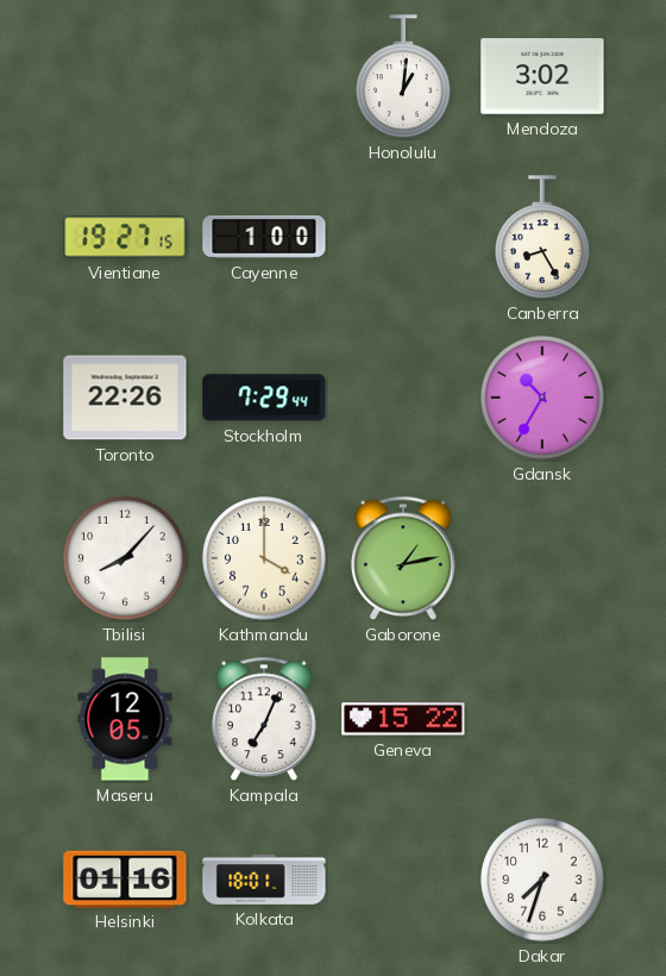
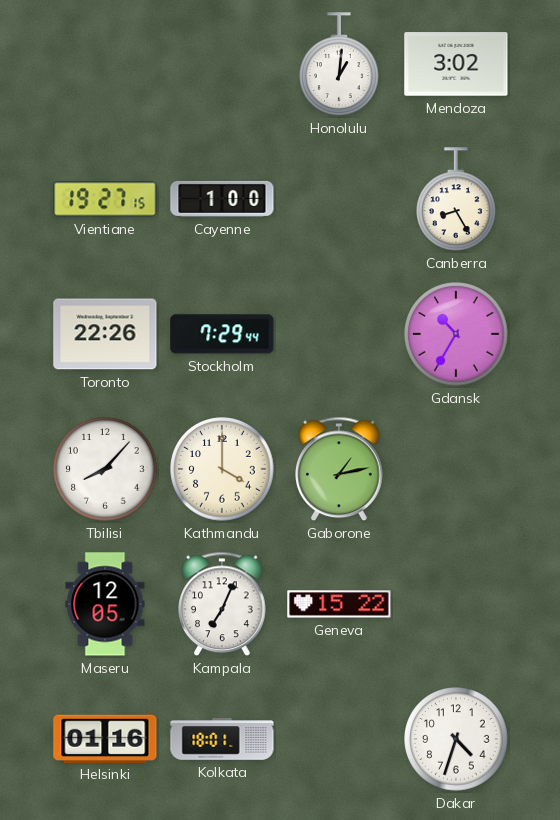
Dakar: 7:33 -> 4:33
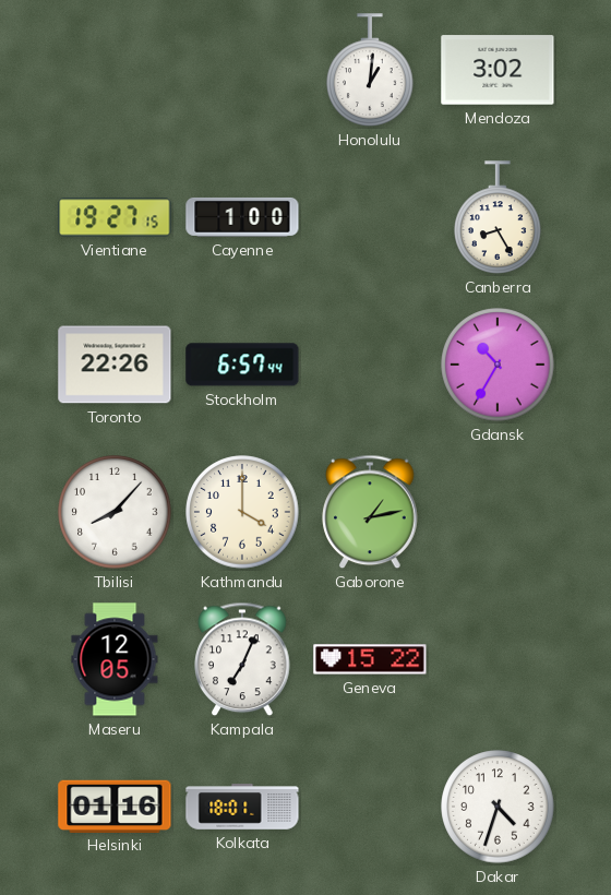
Stockholm: 7:29 -> 6:57
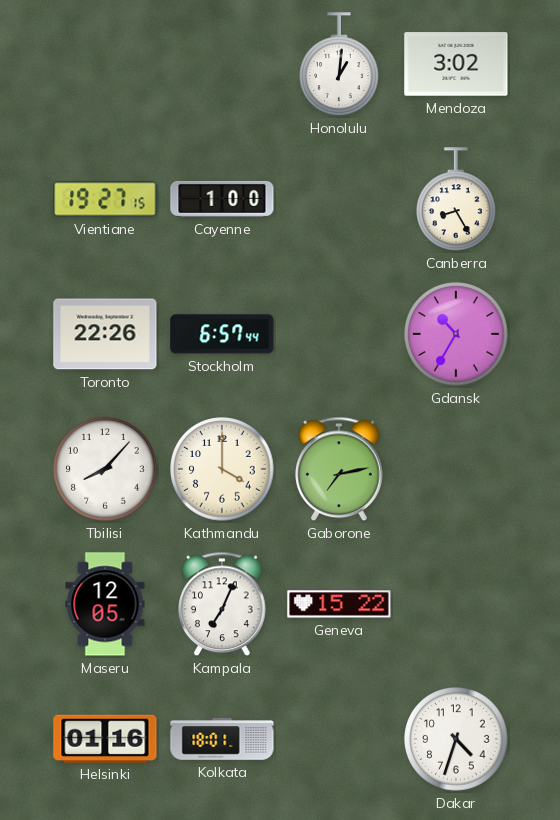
Gaborone: 1:13 -> 7:13
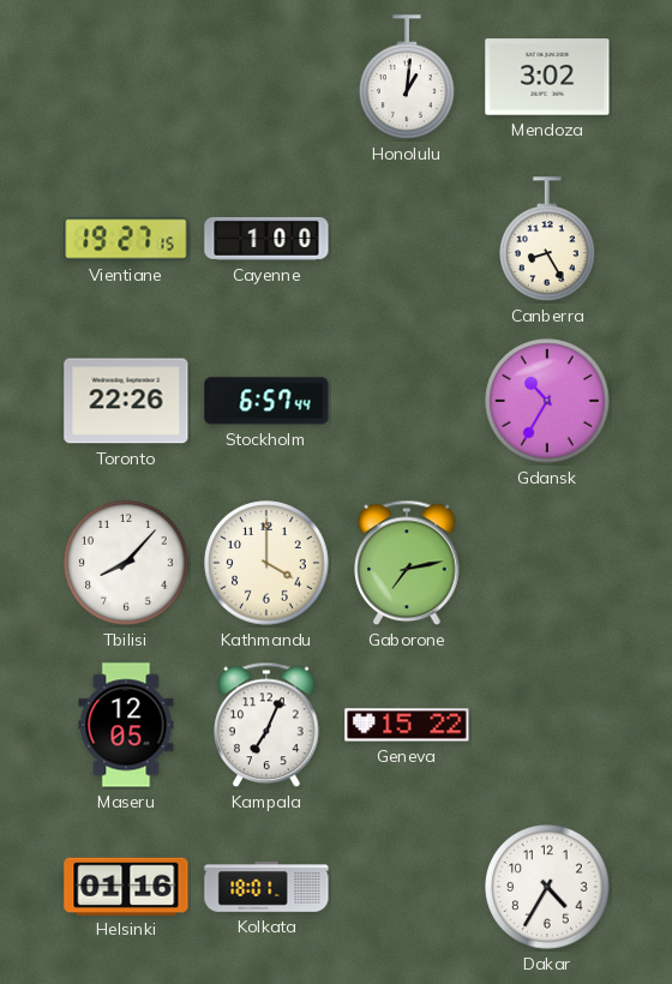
Dakar: 4:33 -> 4:35
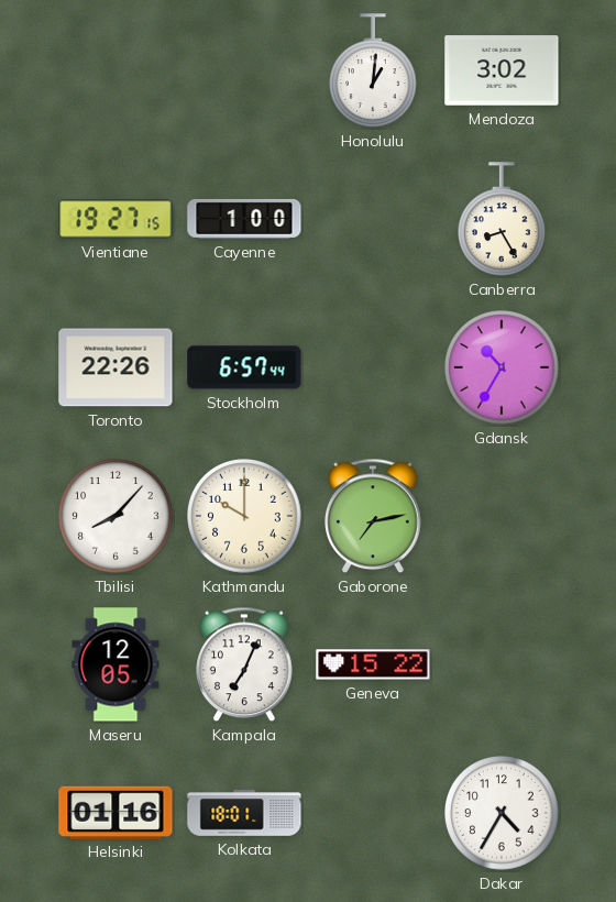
Kathmandu: 4:00 -> 10:00
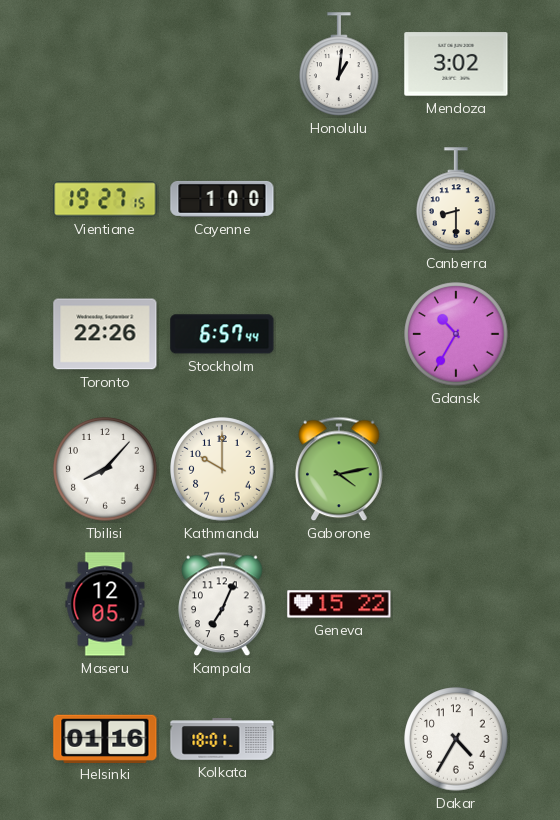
Canberra: 8:25 -> 8:30
Gaborone: 7:13 -> 4:13
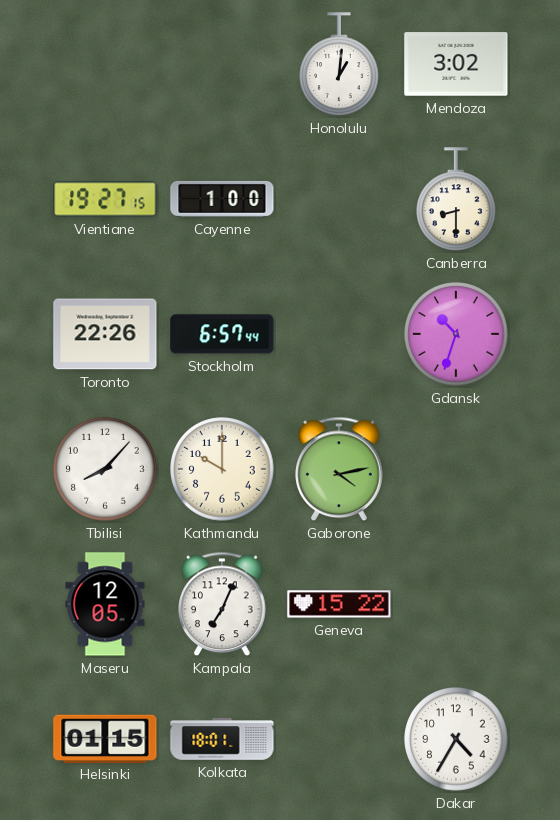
Gdansk: 10:35 -> 10:33
Helsinki: 01:16 -> 01:15
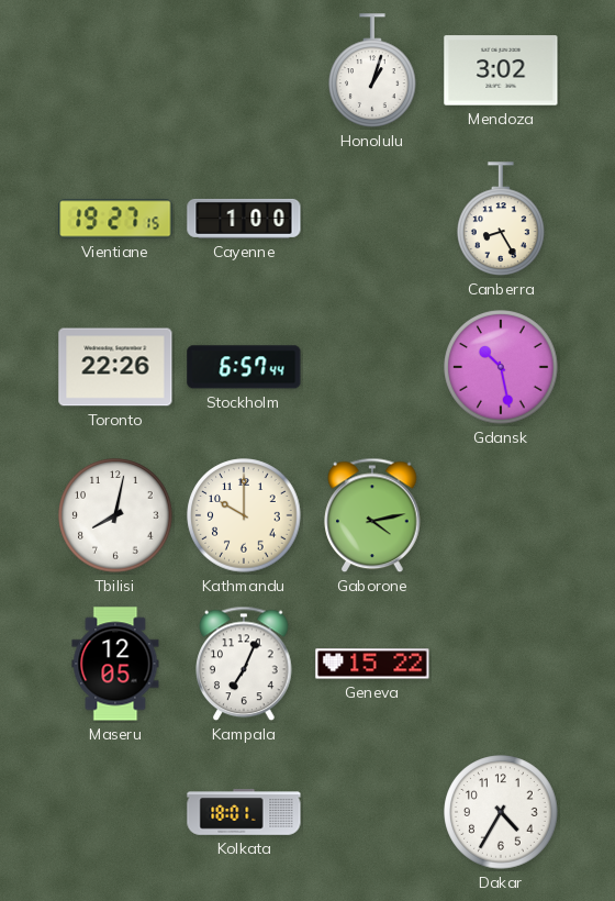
Honolulu: 1:01 -> 1:03
Canberra: 8:30 -> 8:25
Gdansk: 10:33 -> 10:28
Tbilisi: 8:07 -> 8:02
Helsinki: 01:15 -> none
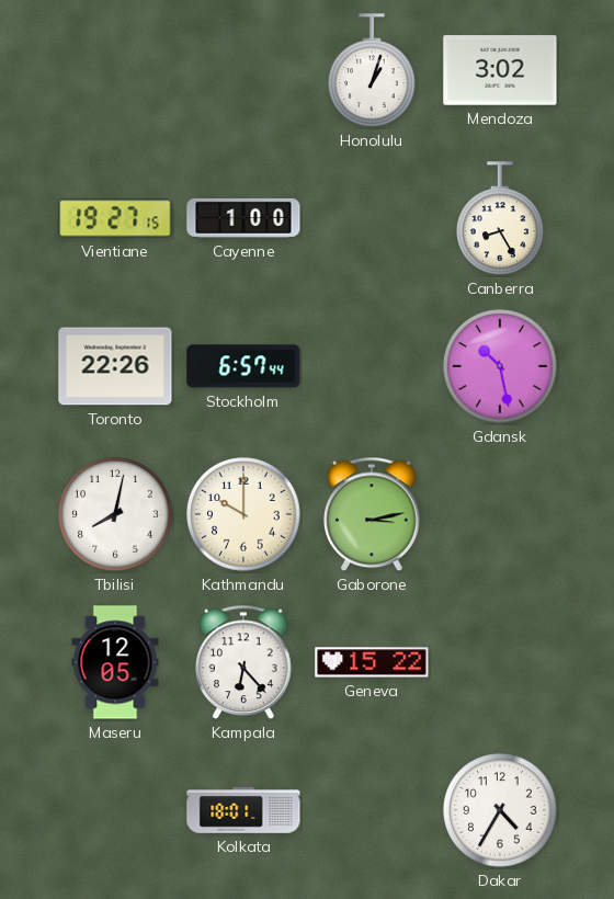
Gaborone: 4:13 -> 3:13
Kampala: 7:04 -> 6:23
